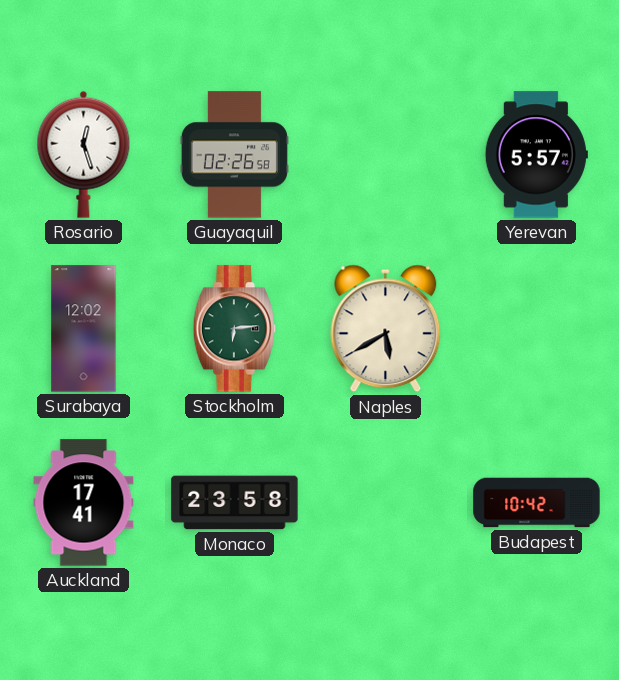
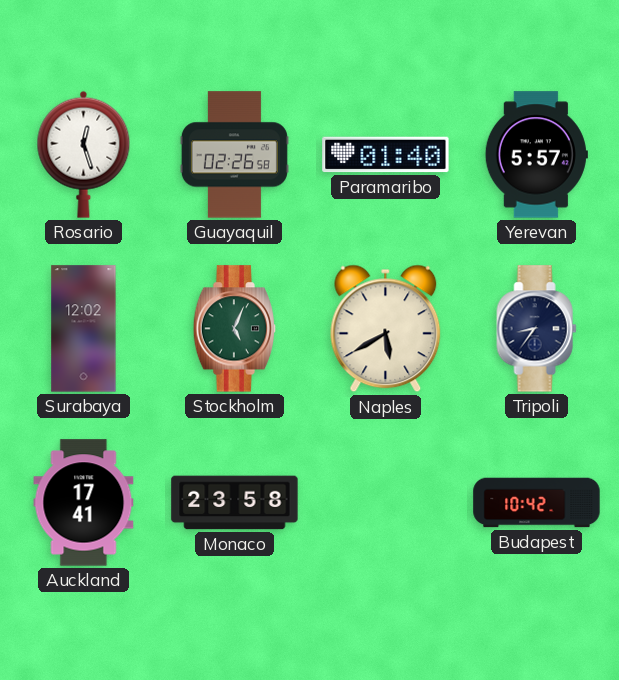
Paramaribo: none -> 01:40
Stockholm: 6:14 -> 5:04
Tripoli: none -> 8:36
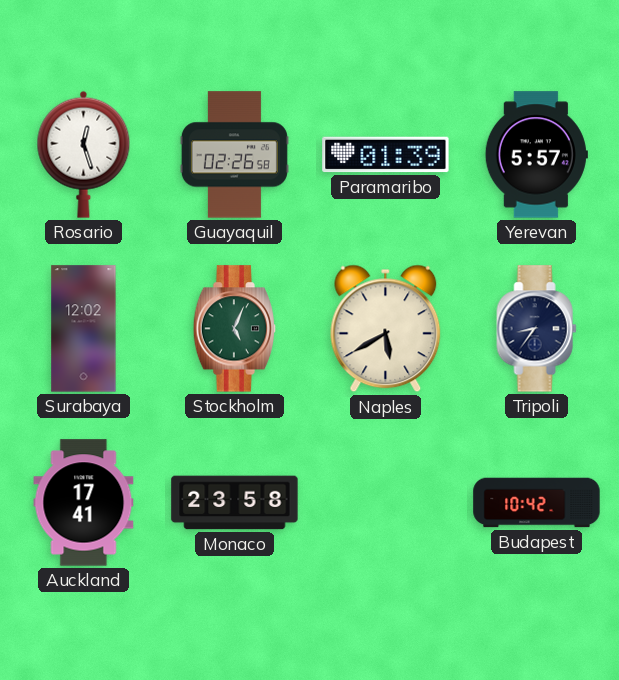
Paramaribo: 01:40 -> 01:39
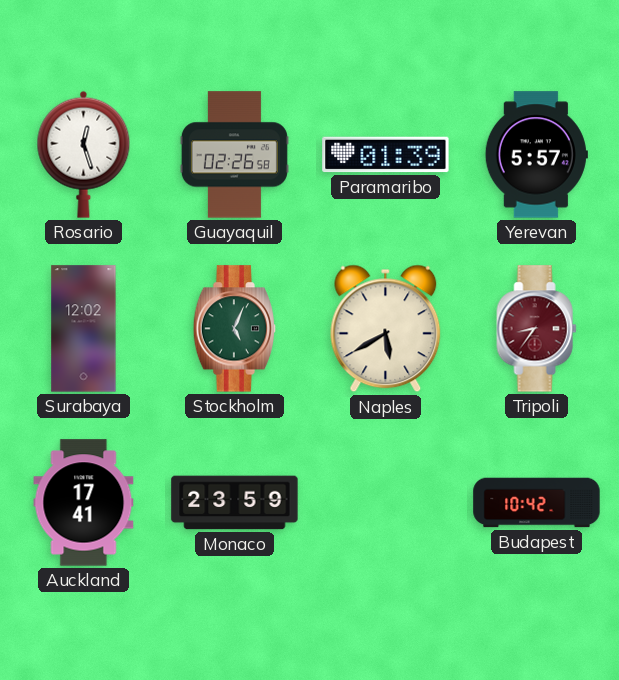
Tripoli dial: navy -> burgundy
Monaco: 23:58 -> 23:59
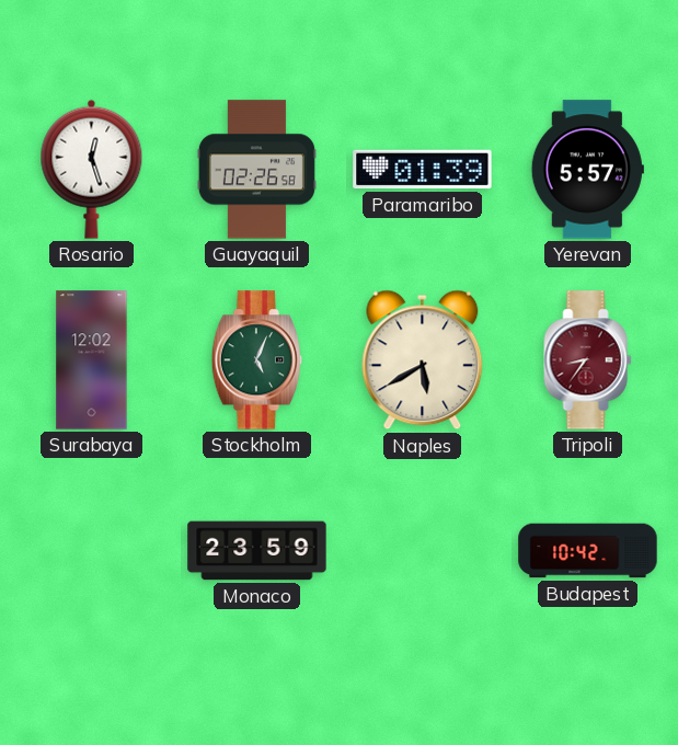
Auckland: 17:41 -> none
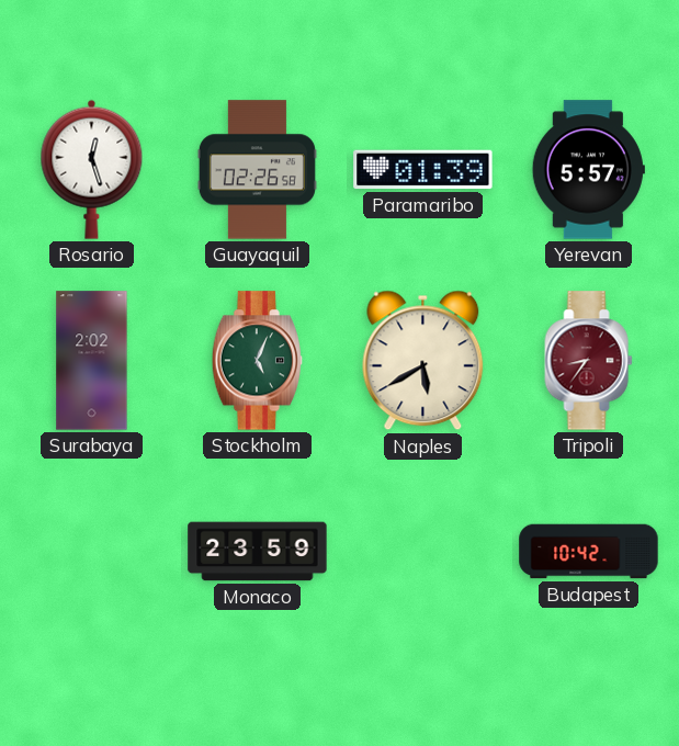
Surabaya: 12:02 -> 2:02
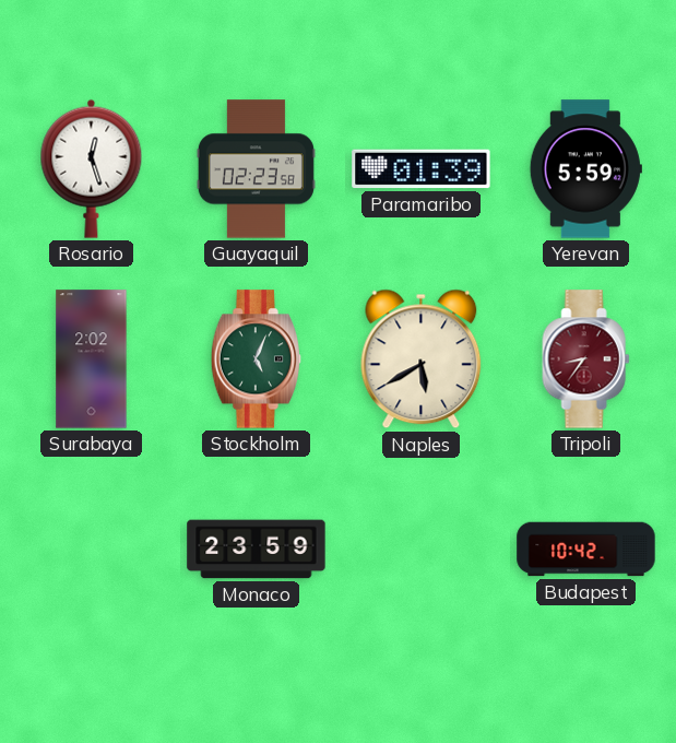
Guayaquil: 02:26 -> 02:23
Yerevan: 5:57 -> 5:59
